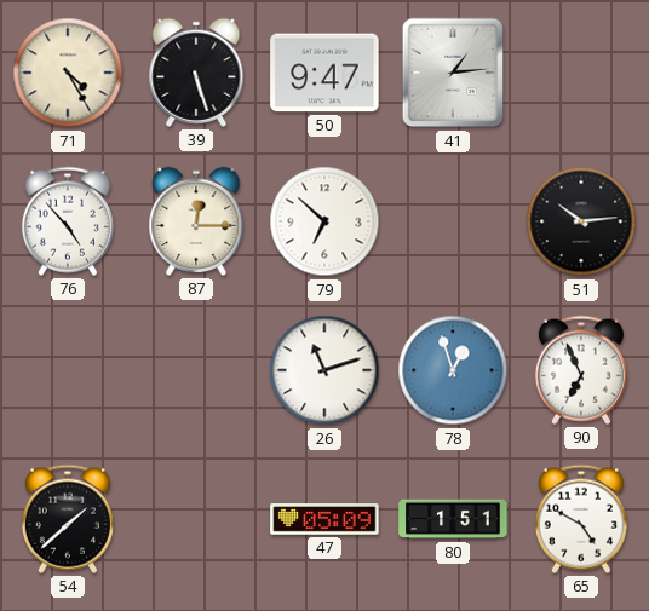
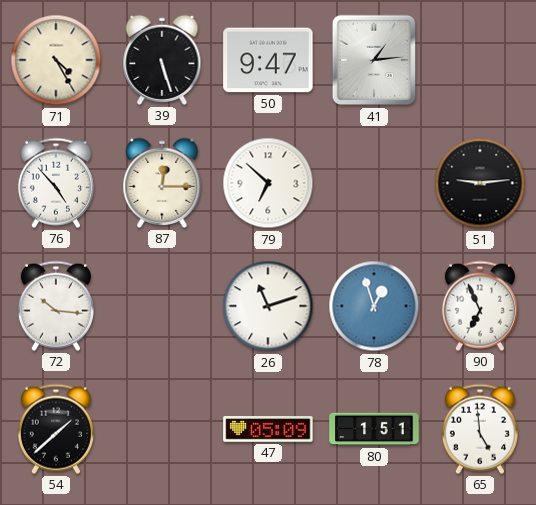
51: 10:14 -> 9:14
72: none -> 10:16
65: 4:50 -> 4:59
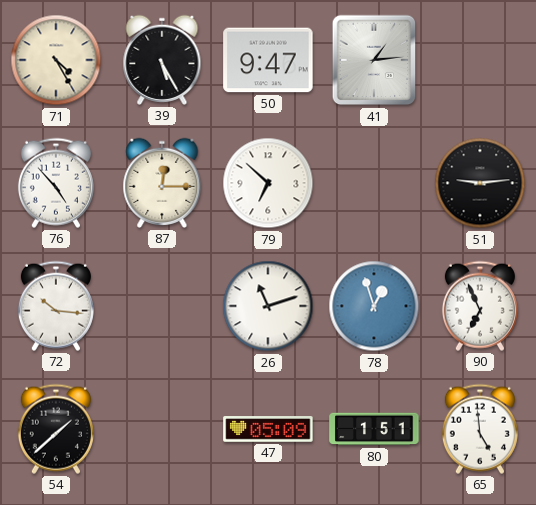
39: 5:27 -> 5:25
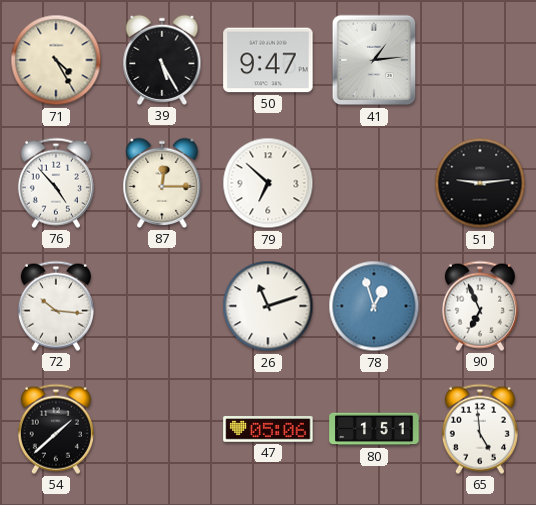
47: 05:09 -> 05:06
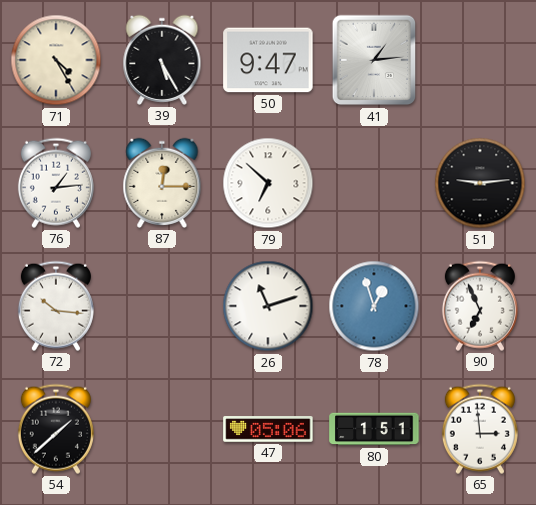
76: 4:53 -> 1:14
65: 4:59 -> 2:59
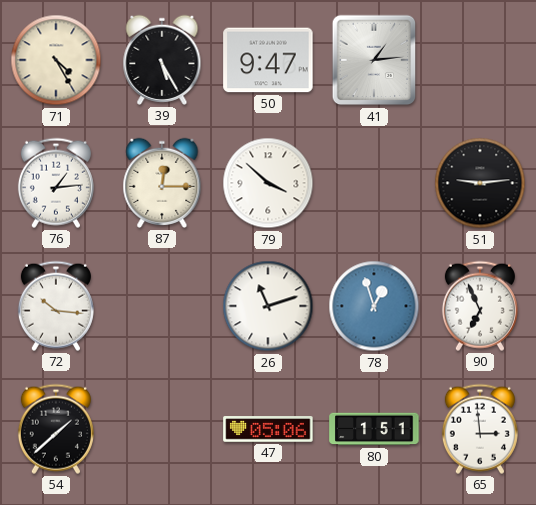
79: 6:52 -> 3:52
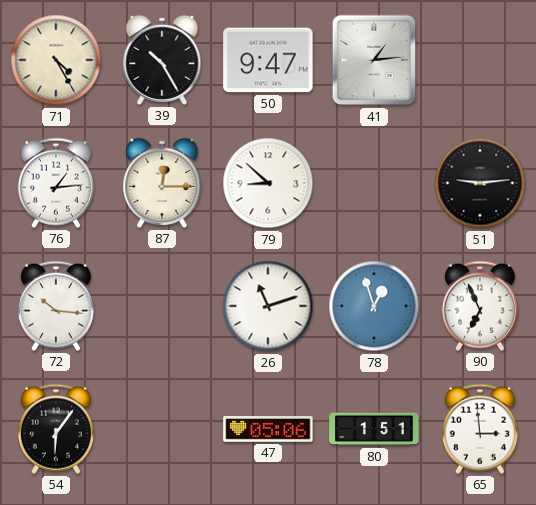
39: 5:25 -> 10:25
79: 3:52 -> 8:52
54: 1:38 -> 6:06
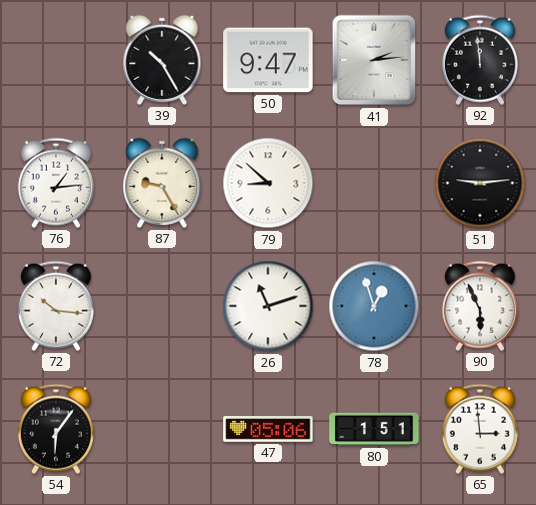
71: 4:25 -> none
41: 1:14 -> 2:14
92: none -> 11:59
87: 12:15 -> 9:25
90: 6:56 -> 5:56
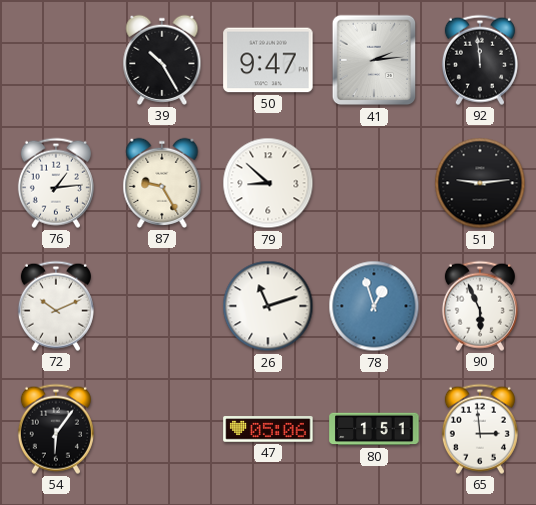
72: 10:16 -> 10:11
